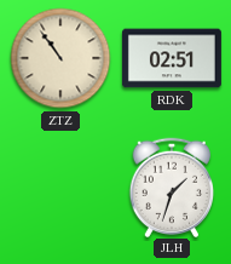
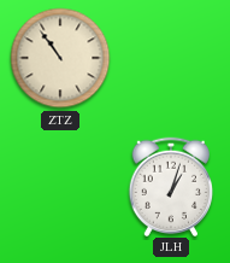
RDK: 02:51 -> none
JLH: 1:33 -> 1:03
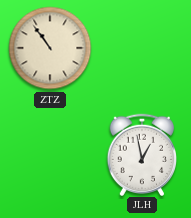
JLH: 1:03 -> 12:58
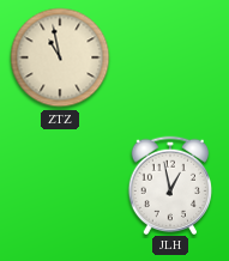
ZTZ: 10:54 -> 10:58
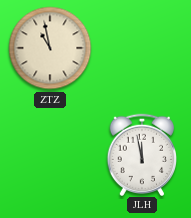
JLH: 12:58 -> 11:58
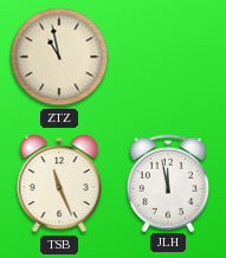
TSB: none -> 11:26
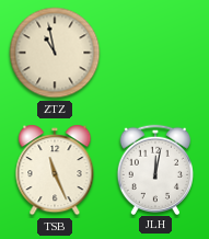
JLH: 11:58 -> 12:02
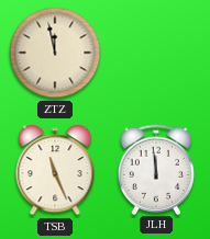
ZTZ: 10:58 -> 11:58
JLH: 12:02 -> 11:59
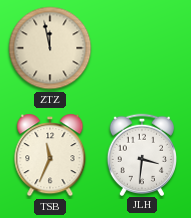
TSB: 11:26 -> 11:34
JLH: 11:59 -> 3:31
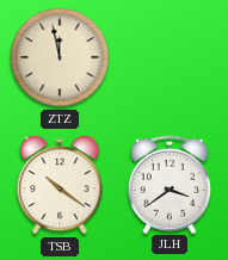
TSB: 11:34 -> 10:21
JLH: 3:31 -> 3:39
